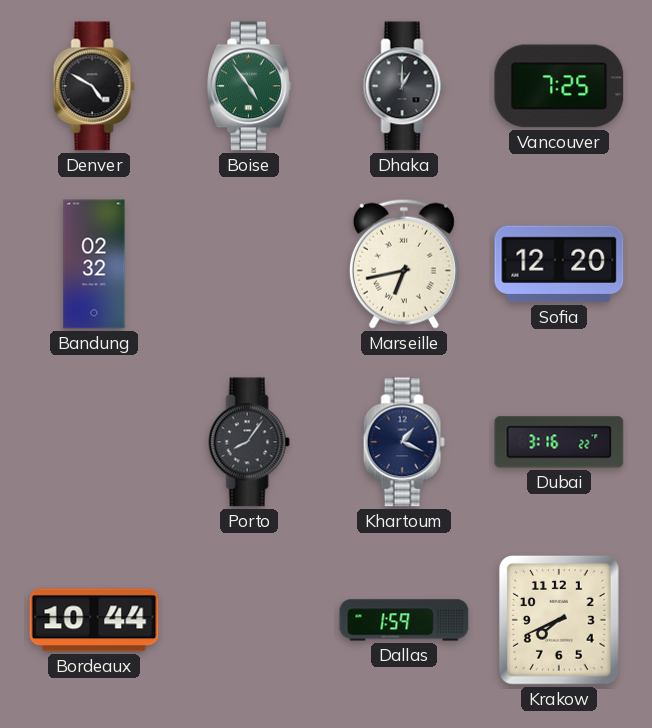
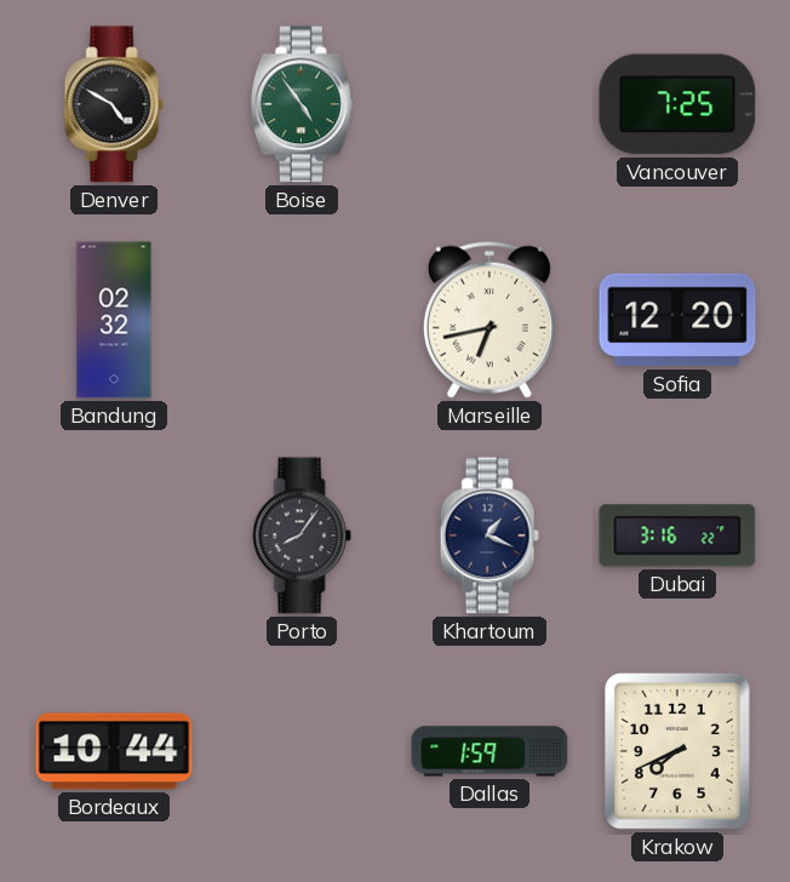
Dhaka: 1:00 -> none
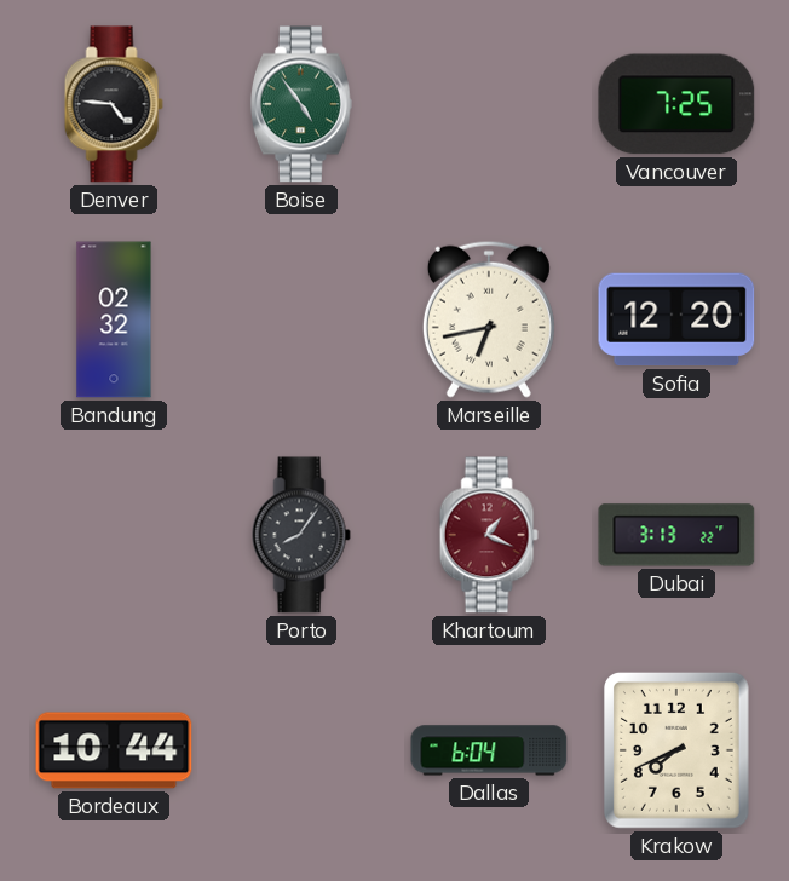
Denver: 4:50 -> 4:46
Khartoum dial: navy -> burgundy
Dubai: 3:16 -> 3:13
Dallas: 1:59 -> 6:04
